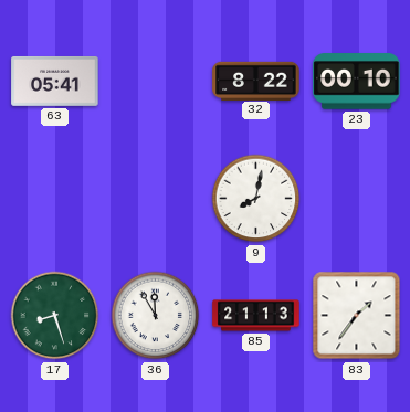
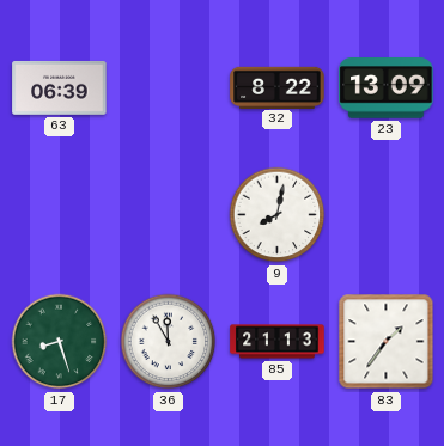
63: 05:41 -> 06:39
23: 00:10 -> 13:09
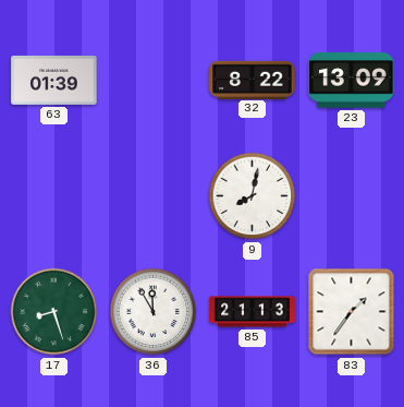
63: 06:39 -> 01:39
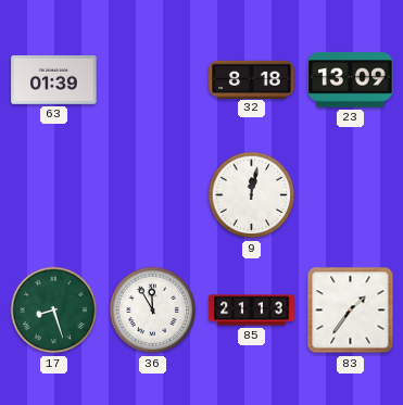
32: 8:22 -> 8:18
9: 8:02 -> 12:02
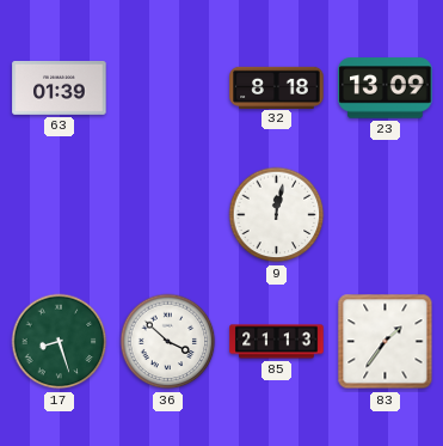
36: 11:55 -> 3:52
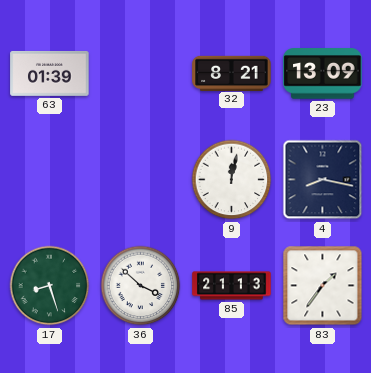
32: 8:18 -> 8:21
4: none -> 8:17
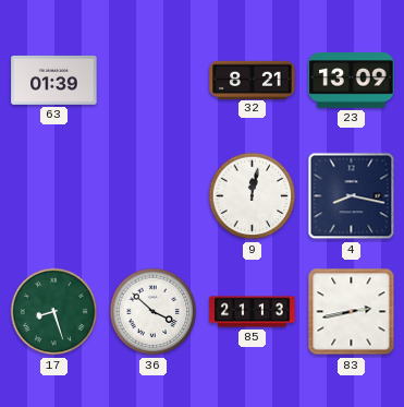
83: 1:36 -> 2:43
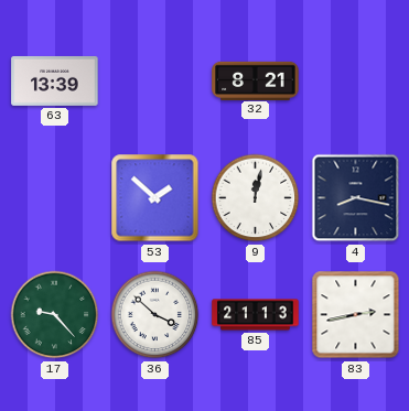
63: 01:39 -> 13:39
23: 13:09 -> none
53: none -> 1:52
17: 8:27 -> 9:23
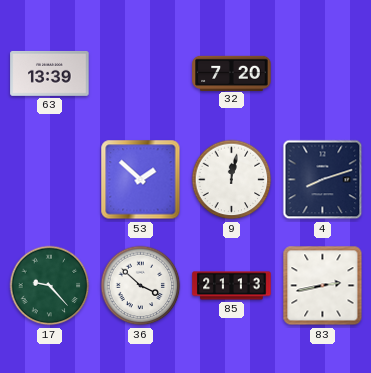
32: 8:21 -> 7:20
4: 8:17 -> 8:12
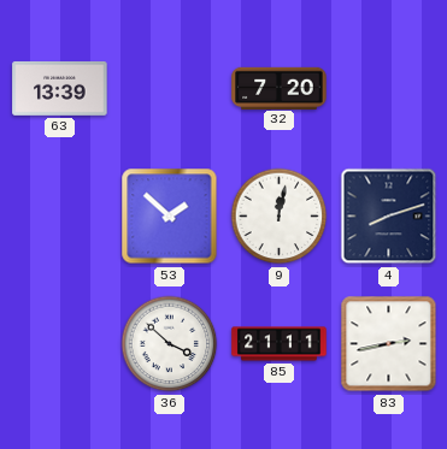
17: 9:23 -> none
85: 21:13 -> 21:11
